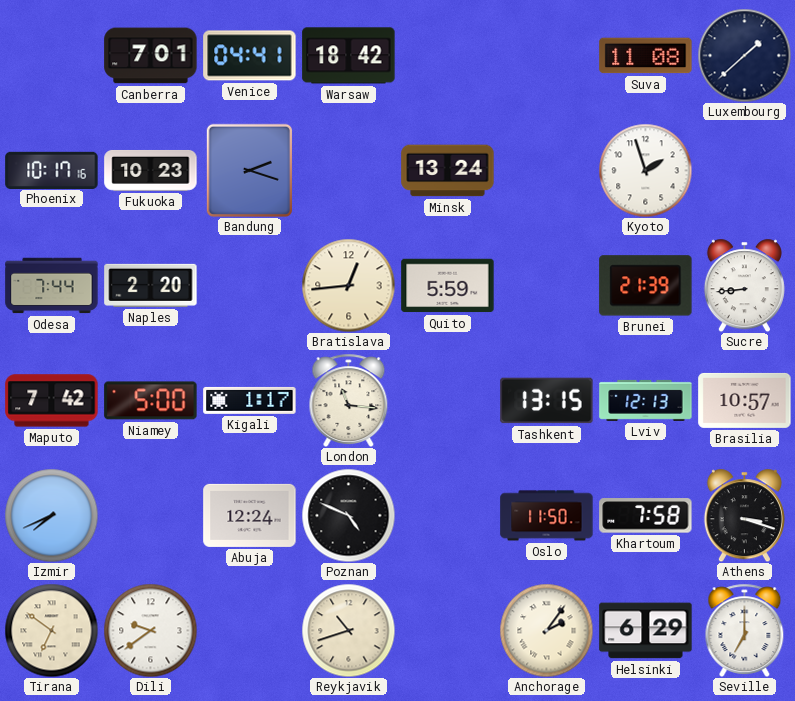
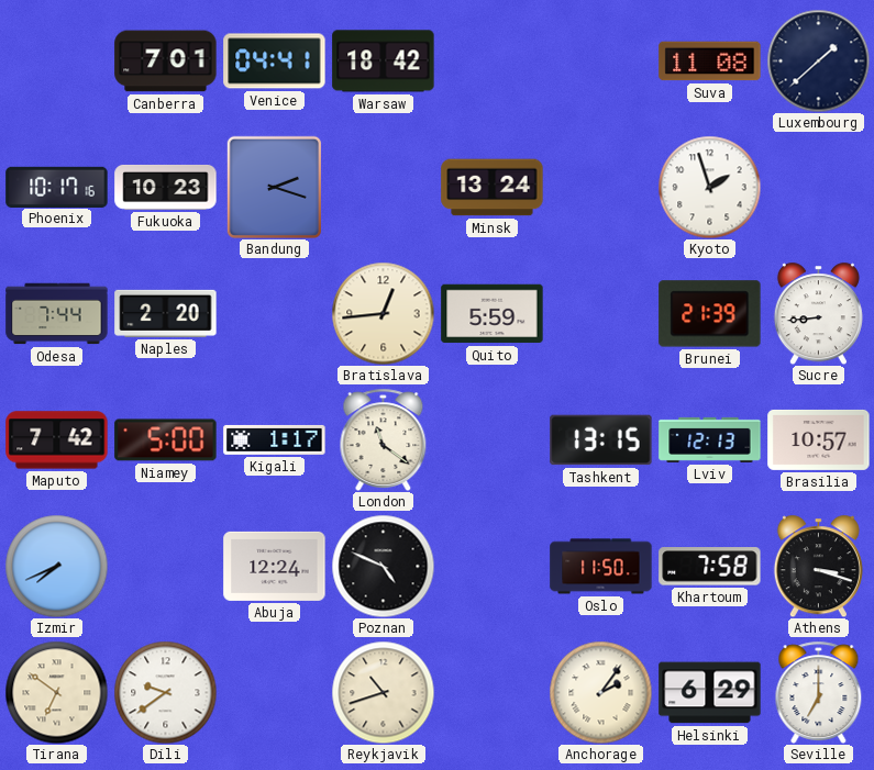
London: 11:16 -> 11:21
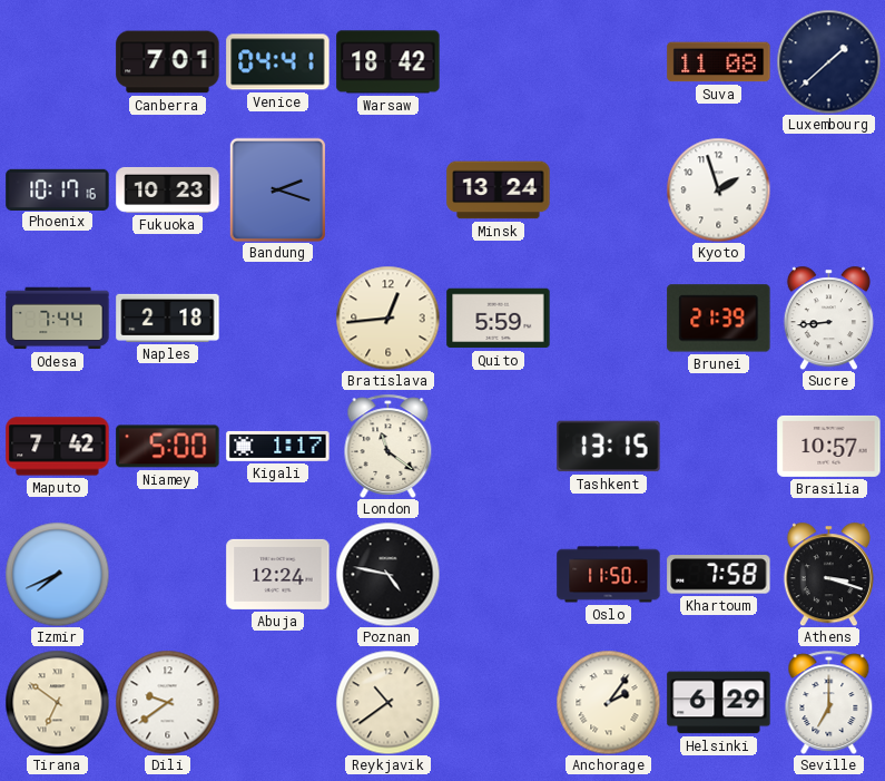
Naples: 2:20 -> 2:18
Lviv: 12:13 -> none
Poznan: 4:49 -> 4:47
Reykjavik: 10:42 -> 10:39
